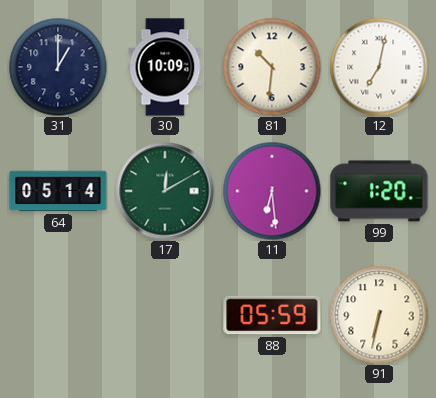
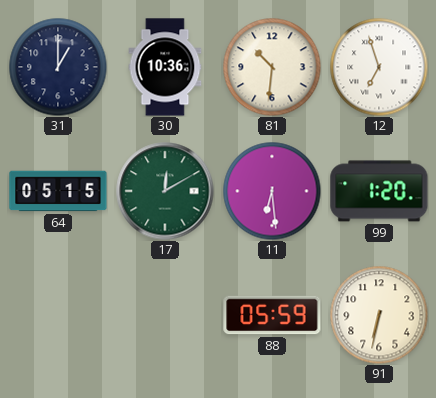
30: 10:09 -> 10:36
12: 7:02 -> 6:57
64: 05:14 -> 05:15
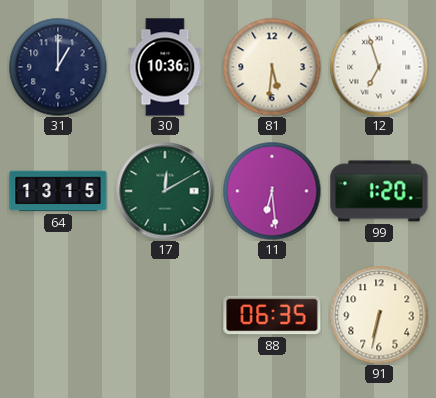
81: 10:31 -> 5:31
64: 05:15 -> 13:15
88: 05:59 -> 06:35
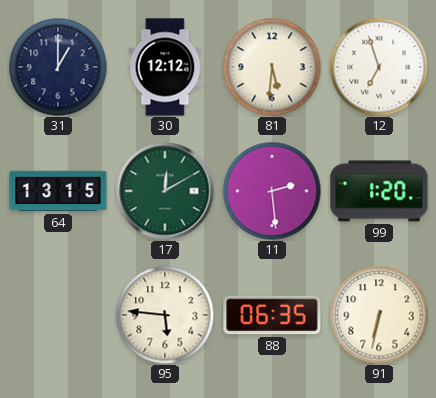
30: 10:36 -> 12:12
11: 6:29 -> 2:29
95: none -> 5:46
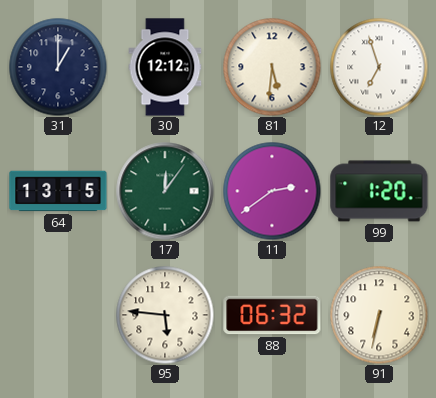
17: 12:10 -> 12:06
11: 2:29 -> 2:39
88: 06:35 -> 06:32
